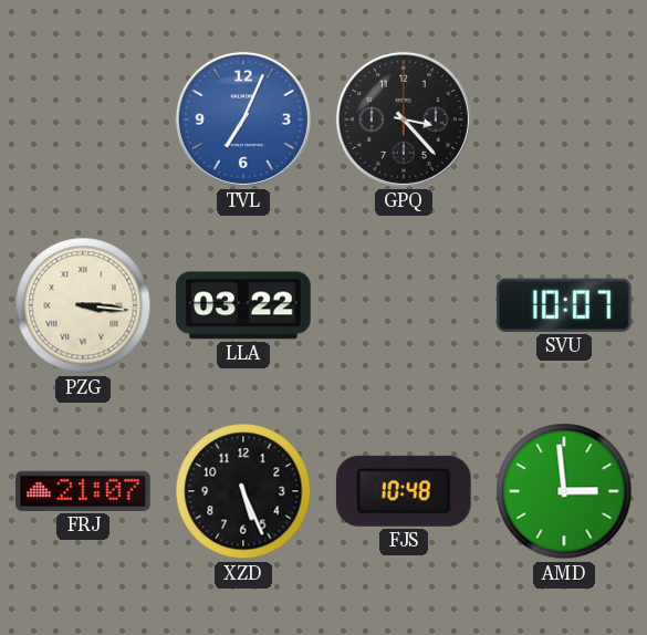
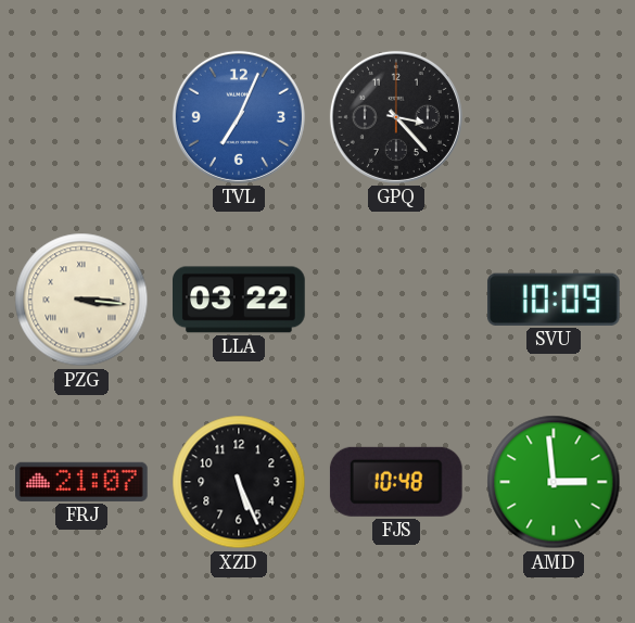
SVU: 10:07 -> 10:09
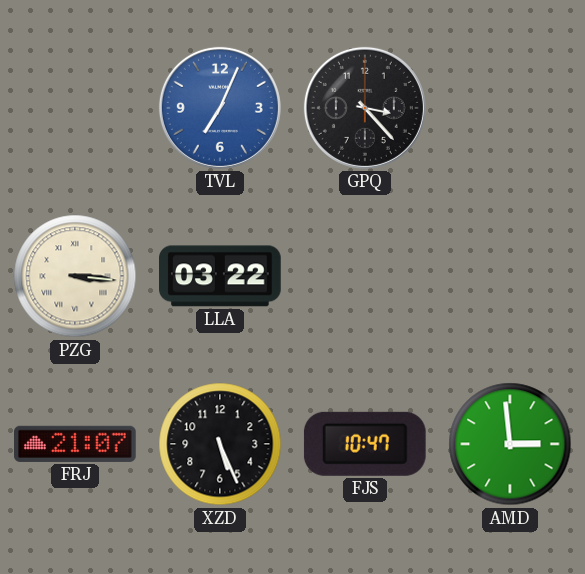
SVU: 10:09 -> none
FJS: 10:48 -> 10:47
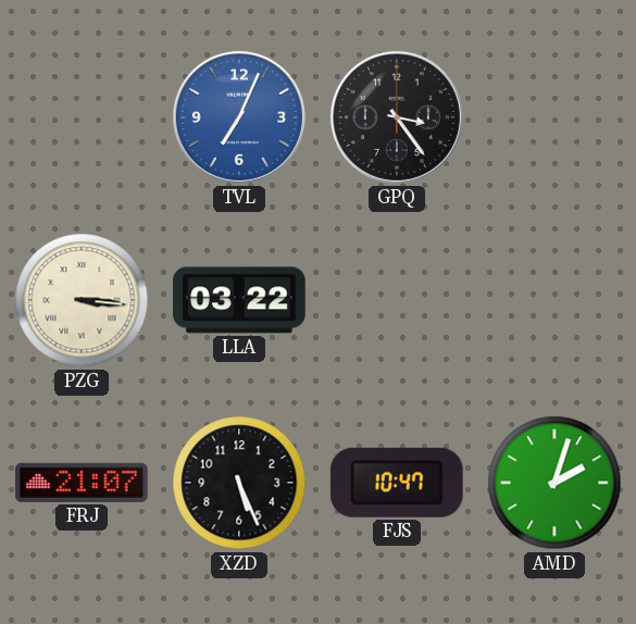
GPQ: 3:23 -> 3:24
AMD: 2:59 -> 2:03
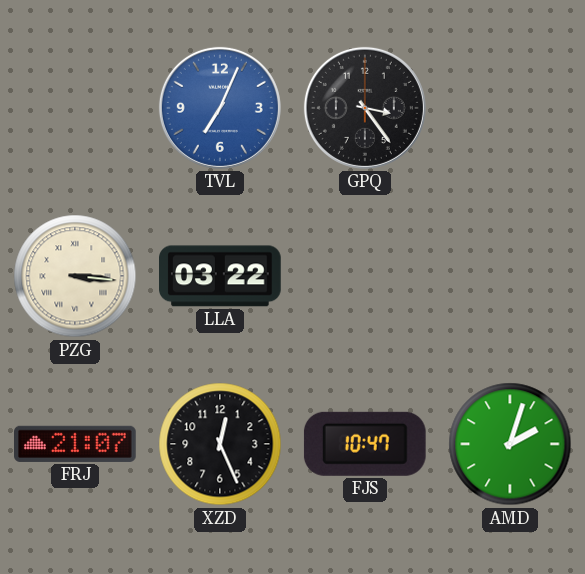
XZD: 5:26 -> 12:26
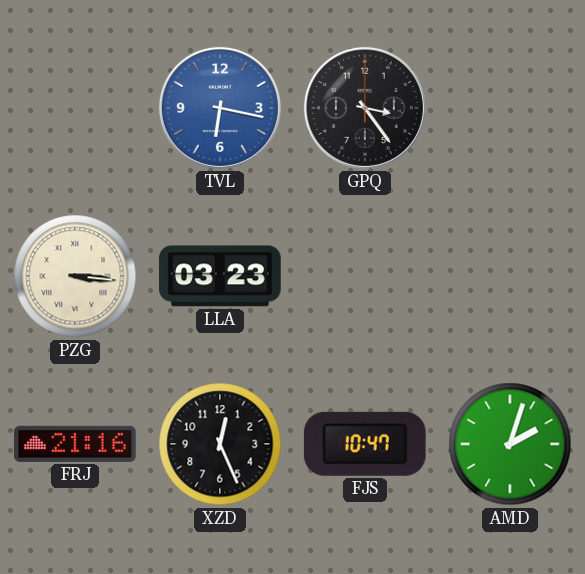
TVL: 7:04 -> 6:17
LLA: 03:22 -> 03:23
FRJ: 21:07 -> 21:16
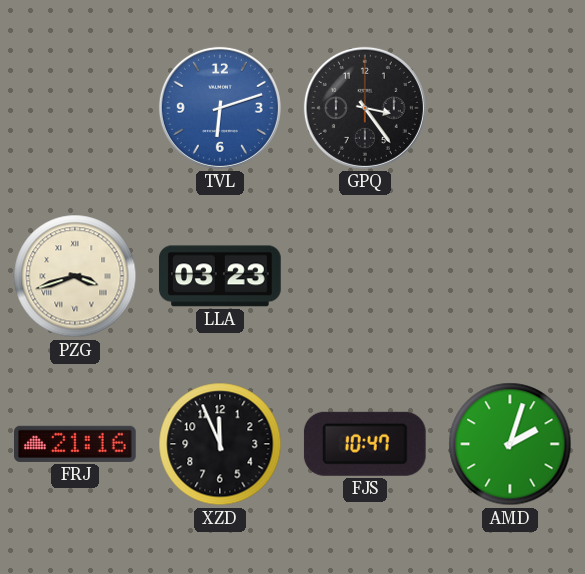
TVL: 6:17 -> 6:12
PZG: 3:16 -> 3:42
XZD: 12:26 -> 11:56
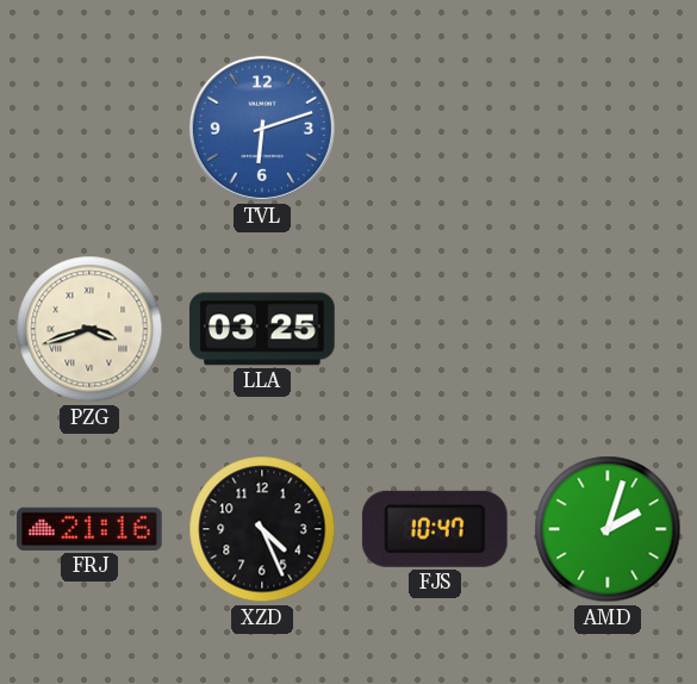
GPQ: 3:24 -> none
LLA: 03:23 -> 03:25
XZD: 11:56 -> 4:26
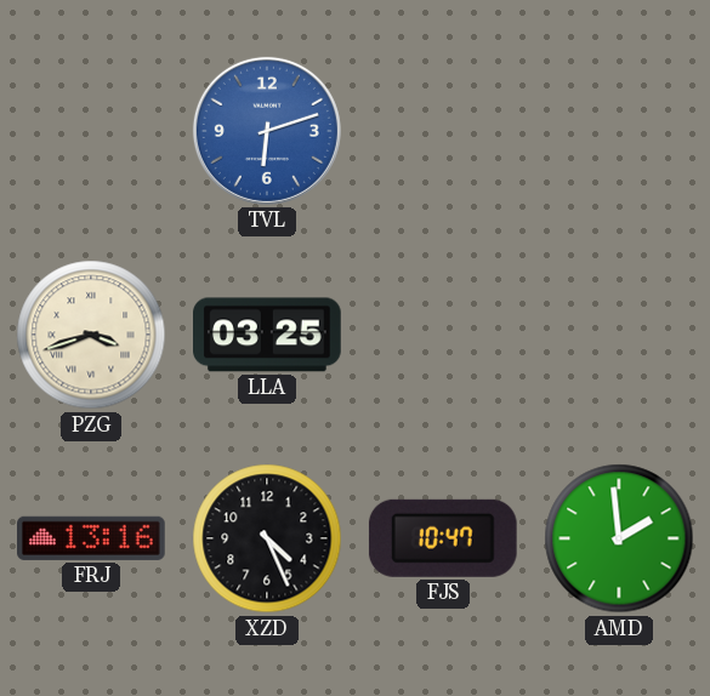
FRJ: 21:16 -> 13:16
AMD: 2:03 -> 1:59
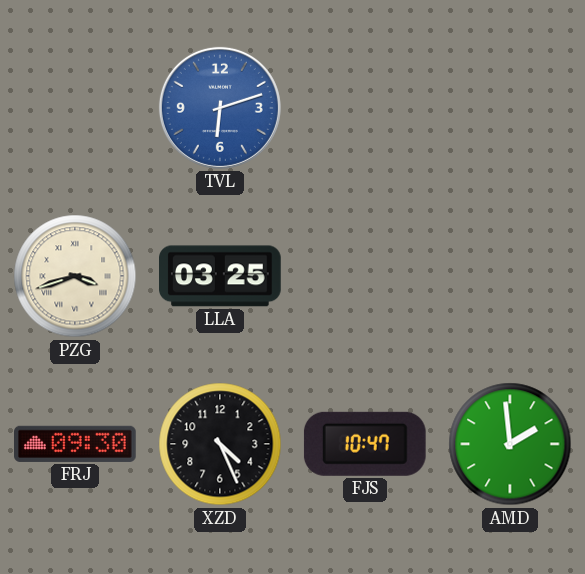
FRJ: 13:16 -> 09:30
